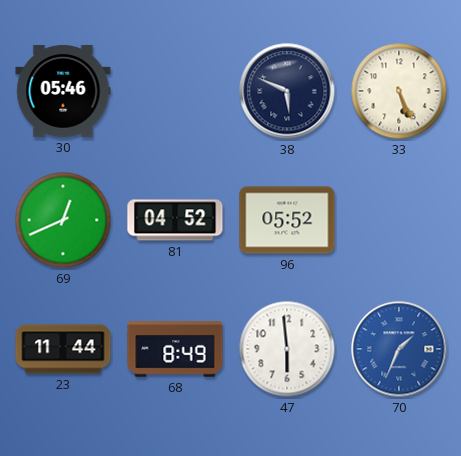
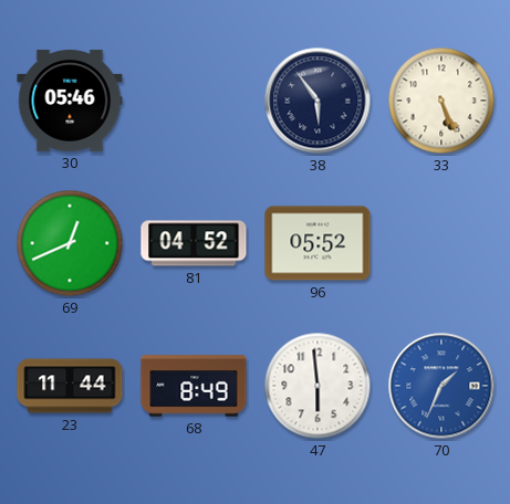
38: 5:49 -> 5:54
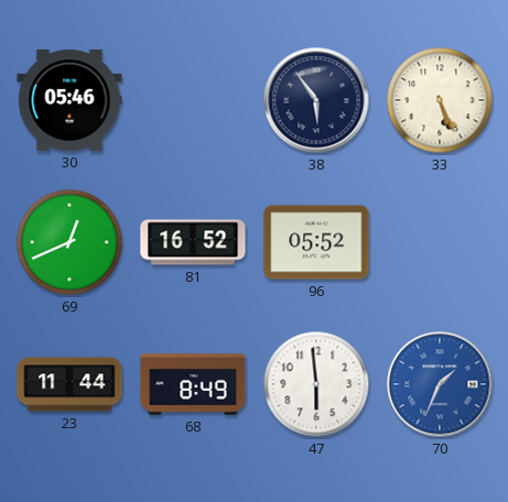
81: 04:52 -> 16:52
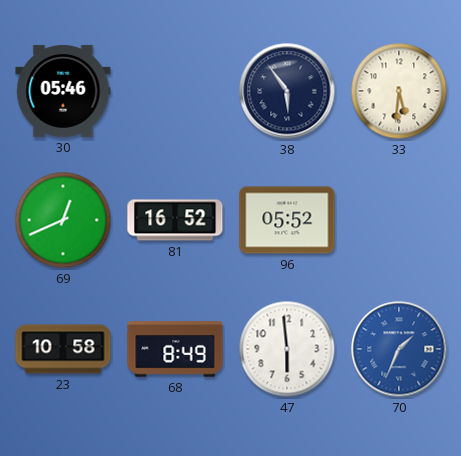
33: 5:26 -> 5:31
23: 11:44 -> 10:58
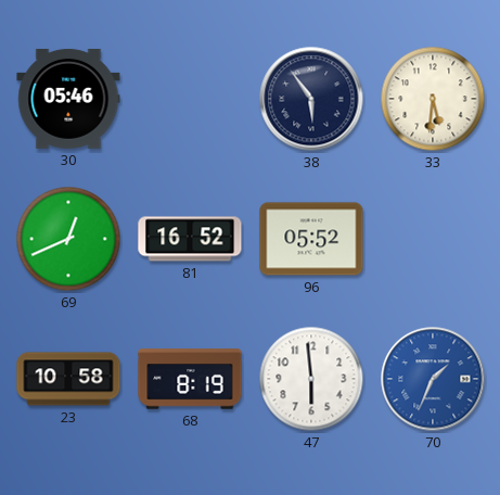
68: 8:49 -> 8:19
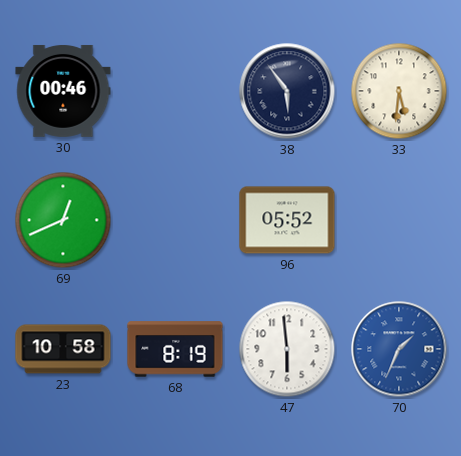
30: 05:46 -> 00:46
81: 16:52 -> none
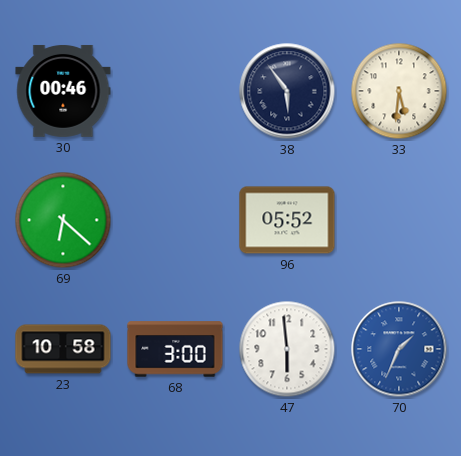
69: 12:41 -> 6:22
68: 8:19 -> 3:00
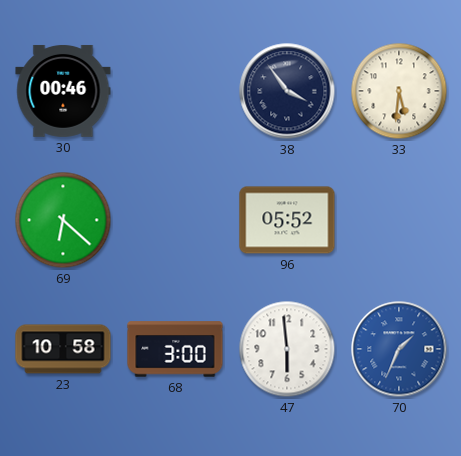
38: 5:54 -> 3:54
